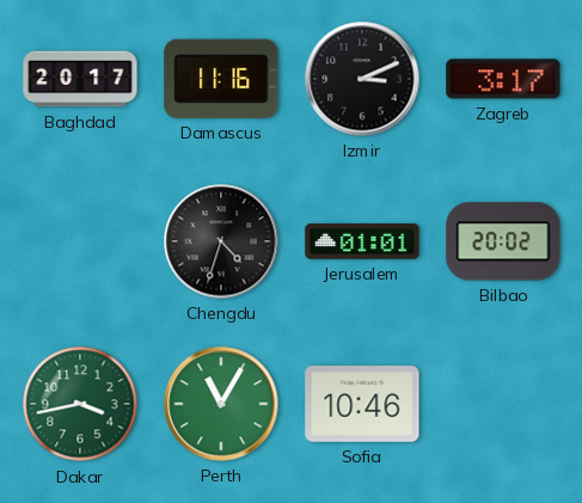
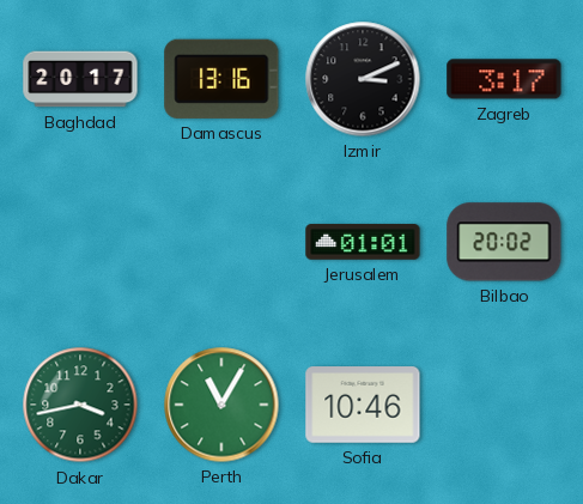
Damascus: 11:16 -> 13:16
Chengdu: 4:33 -> none
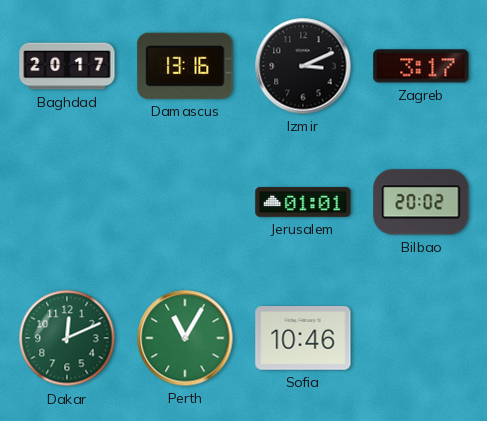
Dakar: 3:43 -> 12:11
